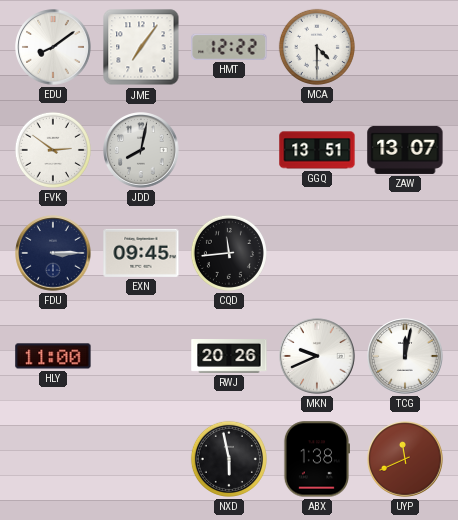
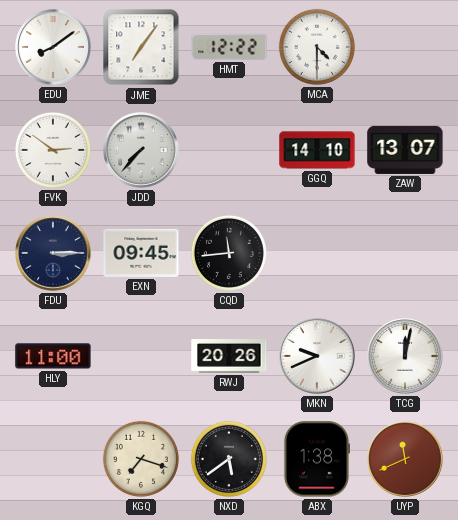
JDD: 8:02 -> 7:37
GGQ: 13:51 -> 14:10
KGQ: none -> 7:18
NXD: 5:58 -> 5:39
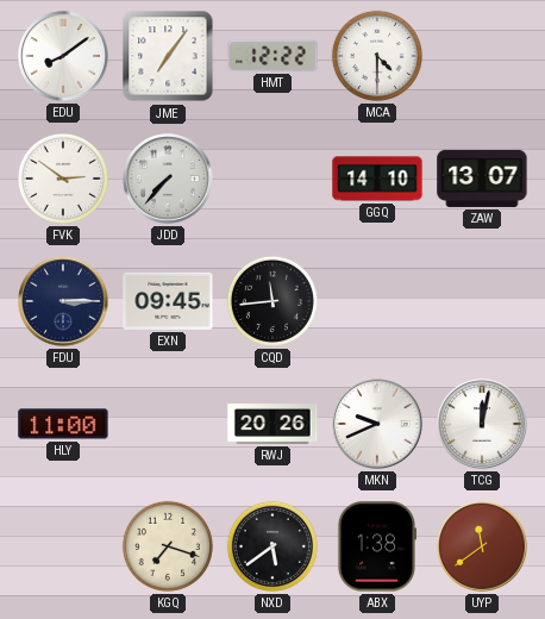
UYP: 11:41 -> 11:39
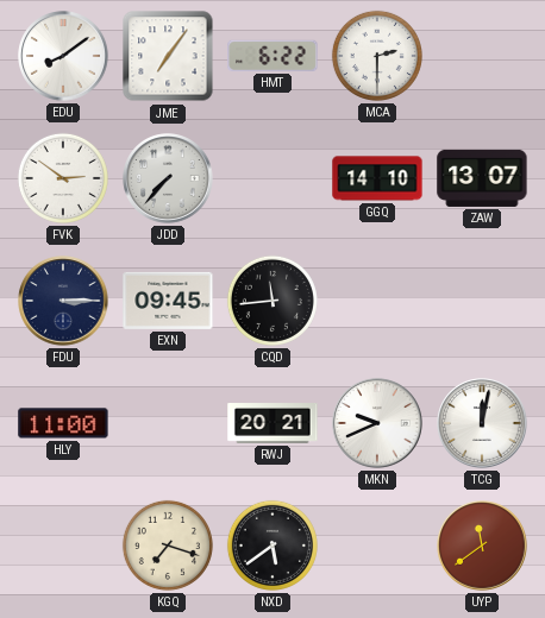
HMT: 12:22 -> 6:22
MCA: 4:30 -> 2:30
RWJ: 20:26 -> 20:21
ABX: 1:38 -> none
